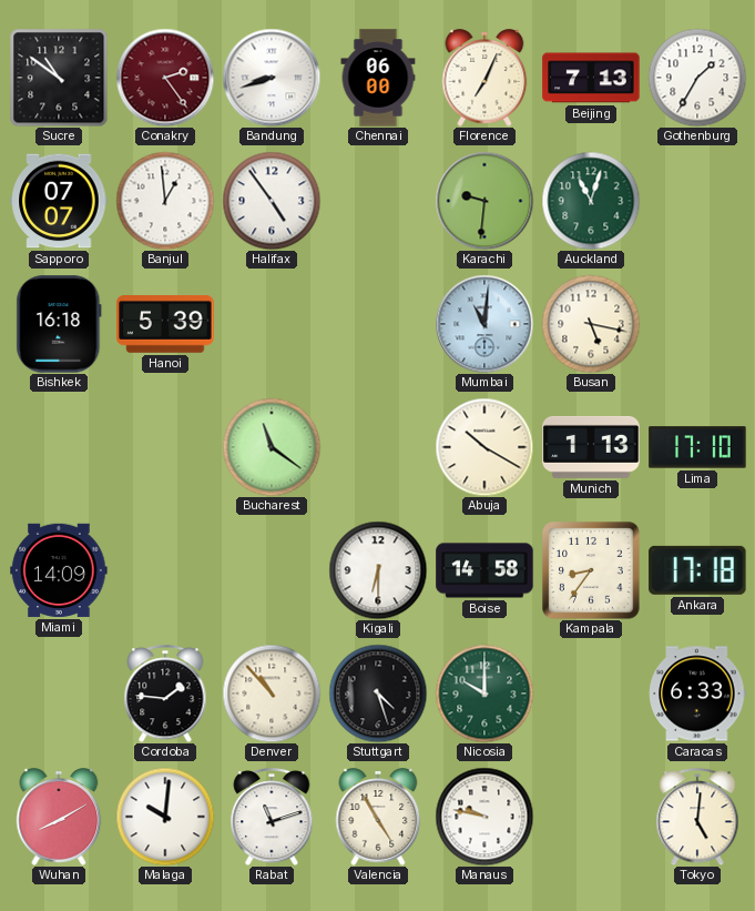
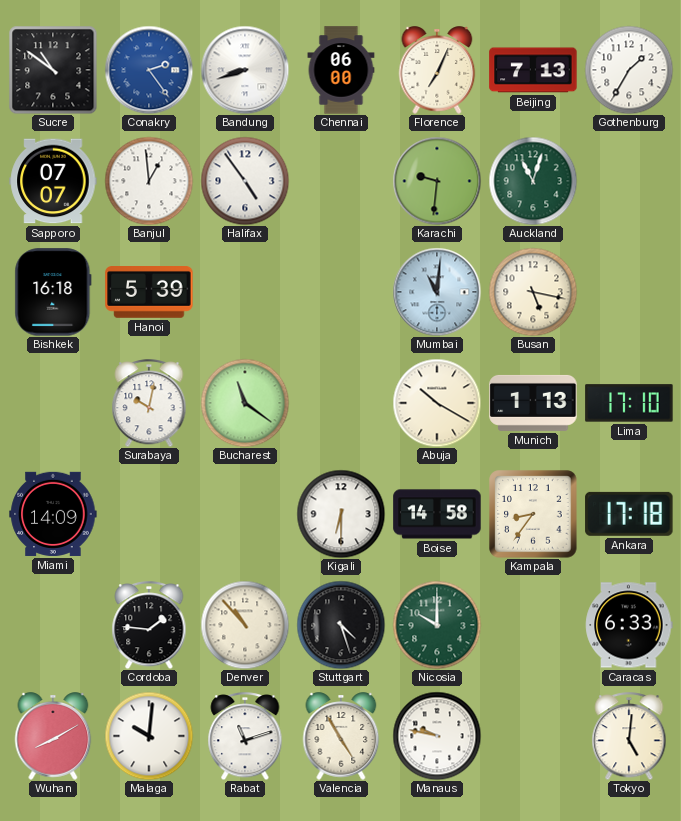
Conakry dial: burgundy -> blue
Surabaya: none -> 10:02
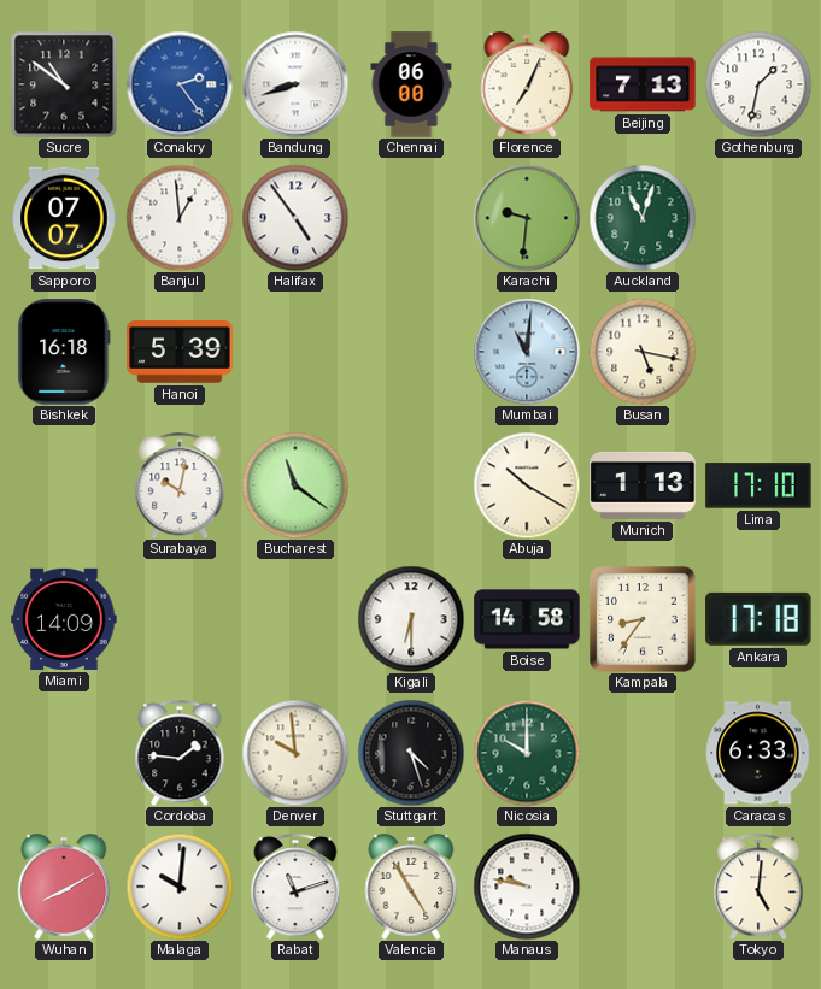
Gothenburg: 1:35 -> 1:32
Denver: 10:53 -> 9:59
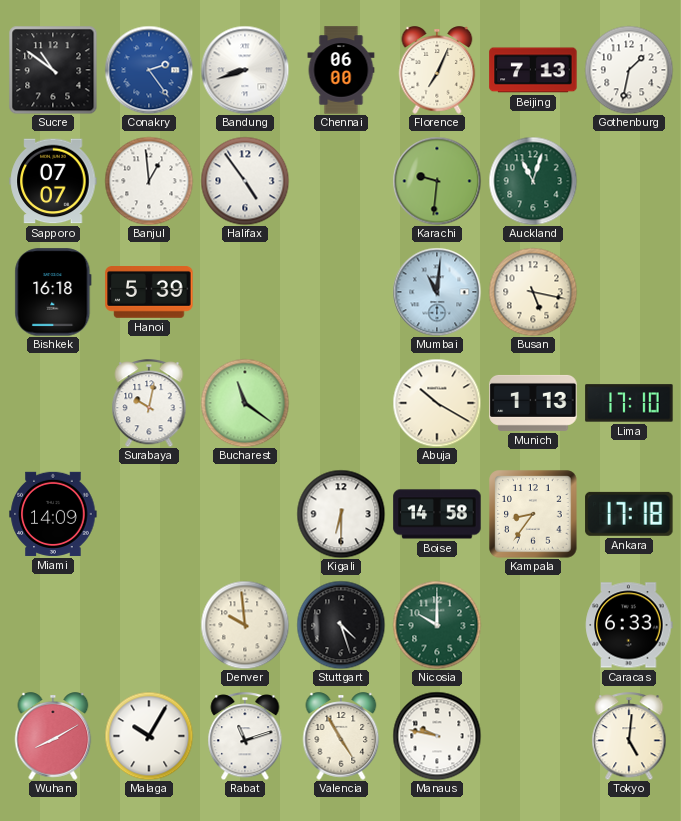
Cordoba: 1:46 -> none
Malaga: 10:01 -> 10:05
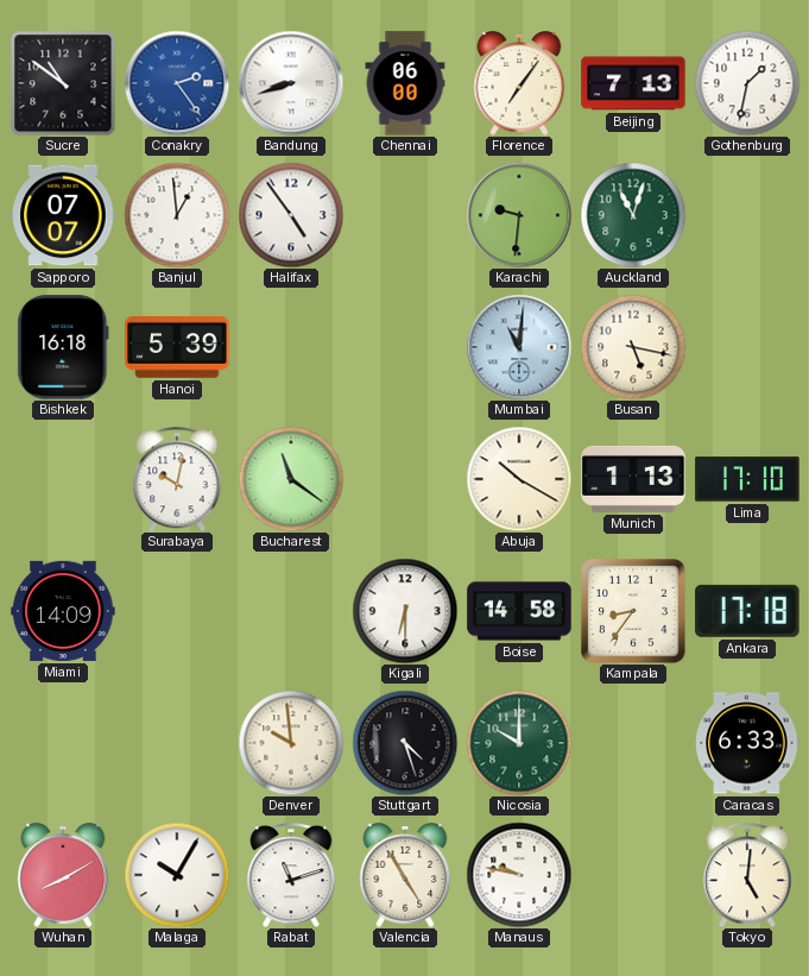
Florence: 7:04 -> 7:06
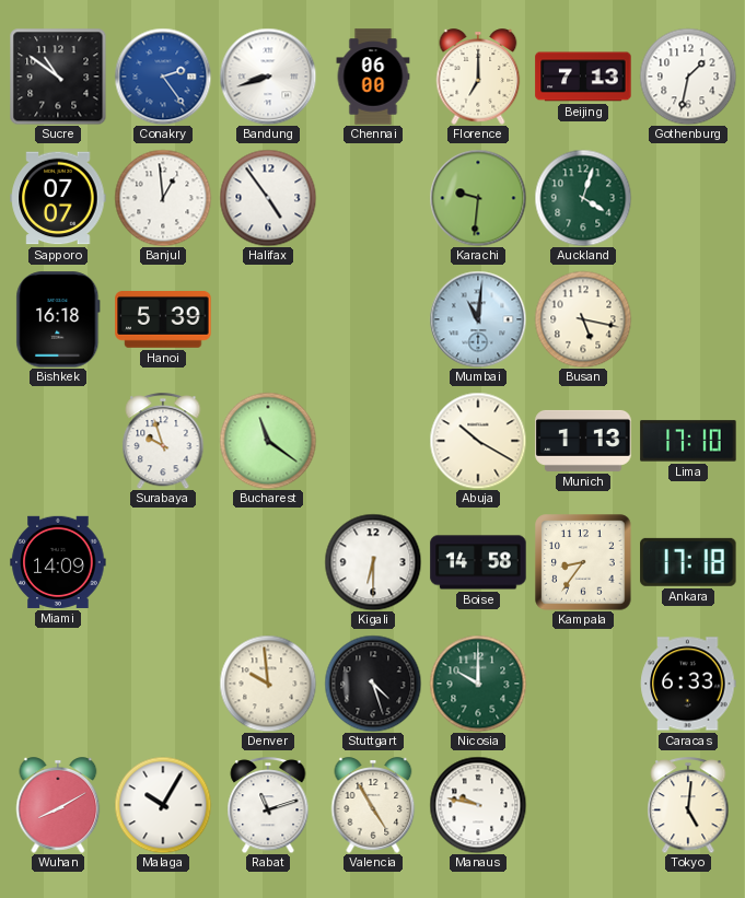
Florence: 7:06 -> 7:00
Auckland: 11:03 -> 4:03
Surabaya: 10:02 -> 9:57
